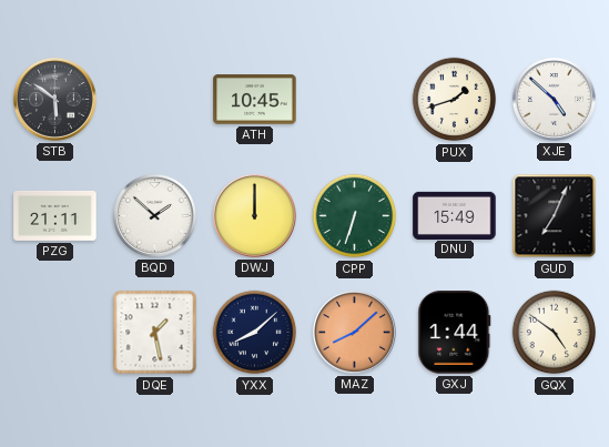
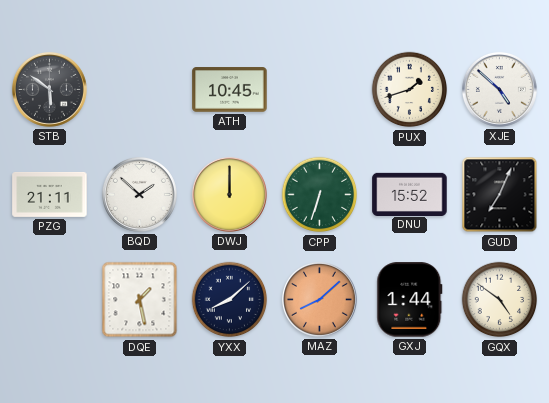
DNU: 15:49 -> 15:52
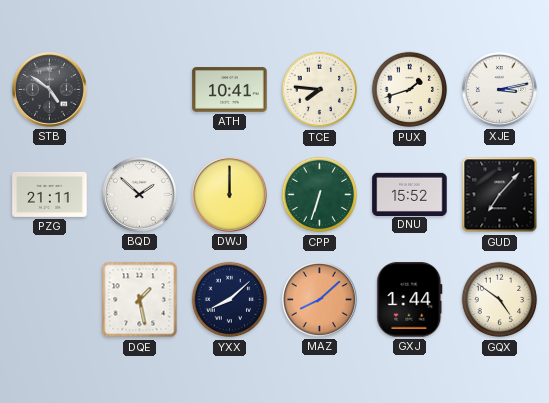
STB: 5:51 -> 4:51
ATH: 10:45 -> 10:41
TCE: none -> 7:46
XJE: 4:52 -> 3:13
GUD: 7:04 -> 7:07
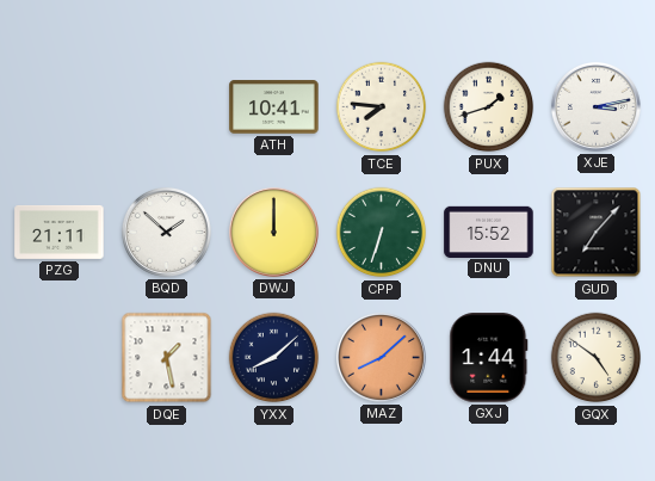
STB: 4:51 -> none
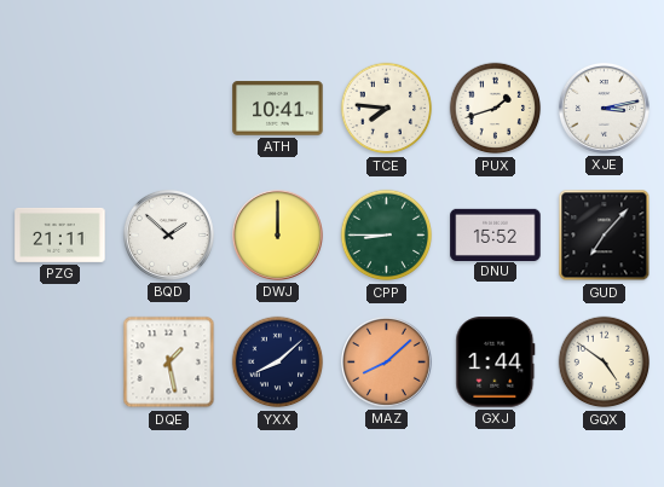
CPP: 6:33 -> 8:45
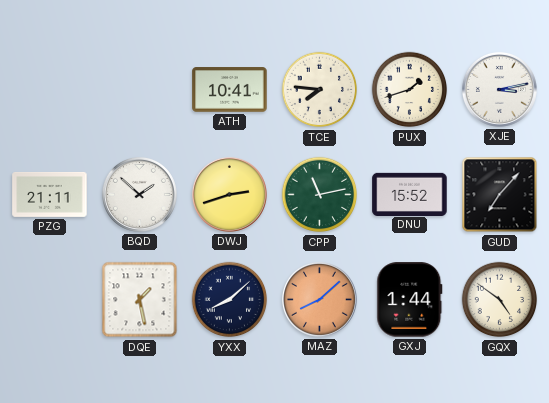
DWJ: 12:00 -> 2:42
CPP: 8:45 -> 11:13
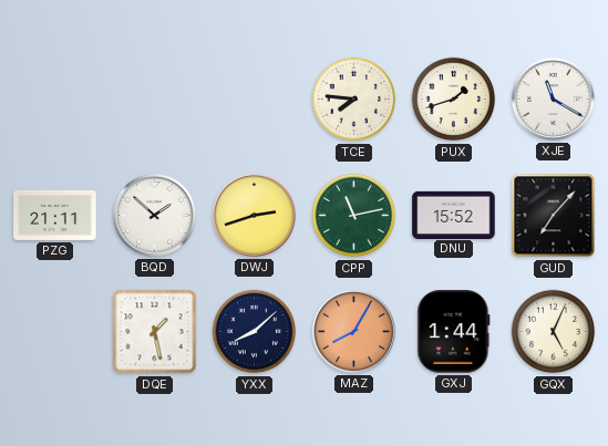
ATH: 10:41 -> none
XJE: 3:13 -> 11:20
MAZ: 8:08 -> 8:05
GQX: 4:51 -> 5:04
